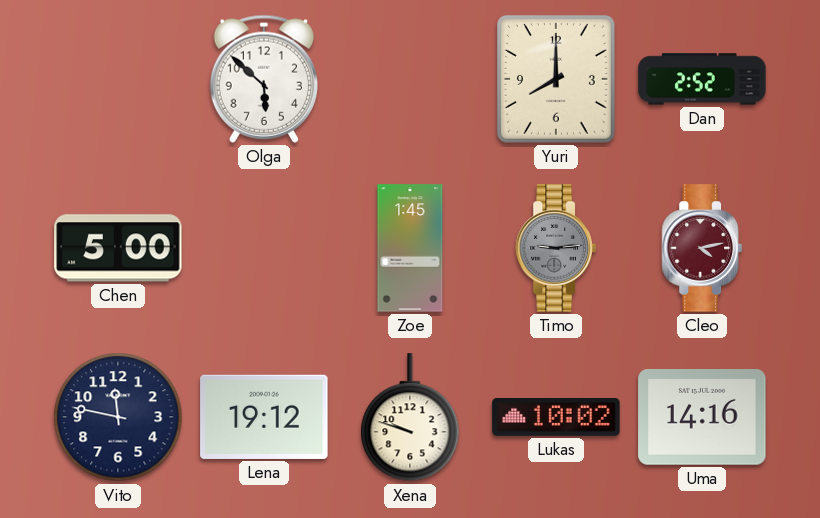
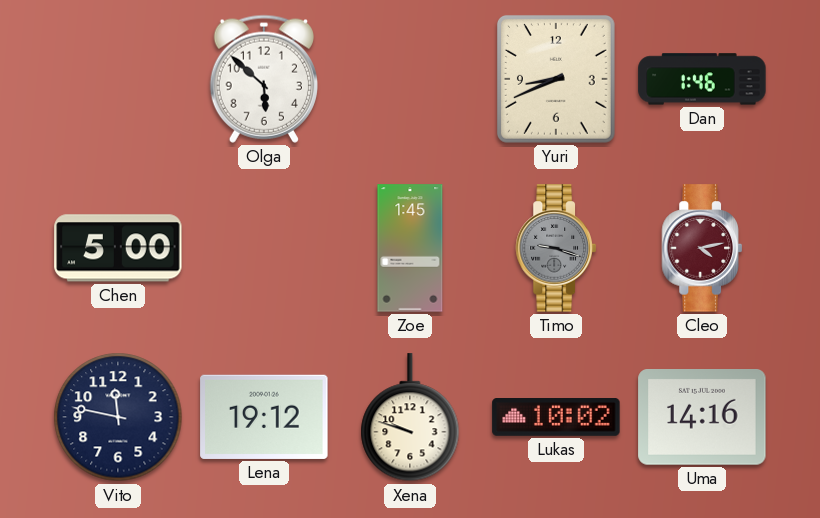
Yuri: 8:00 -> 8:41
Dan: 2:52 -> 1:46
Timo: 9:14 -> 9:18
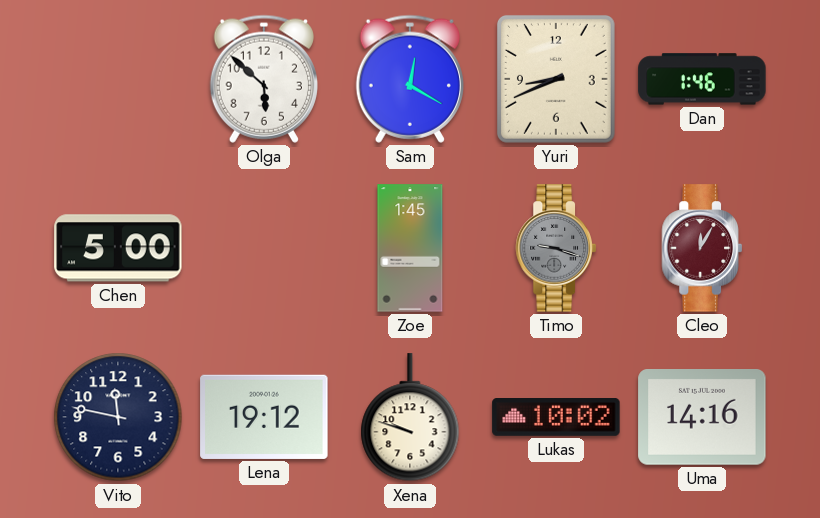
Sam: none -> 12:20
Cleo: 4:13 -> 12:05
